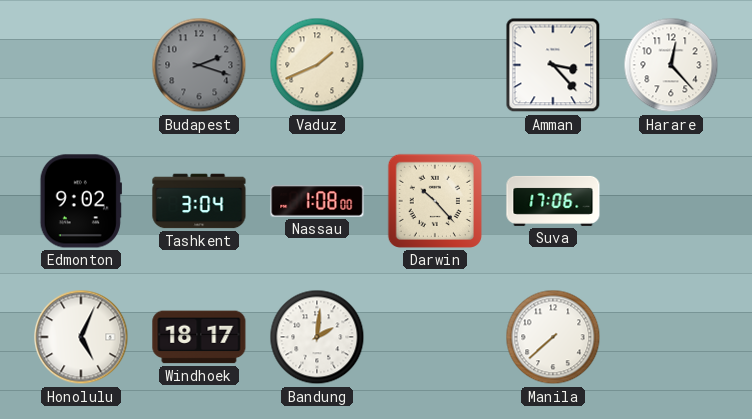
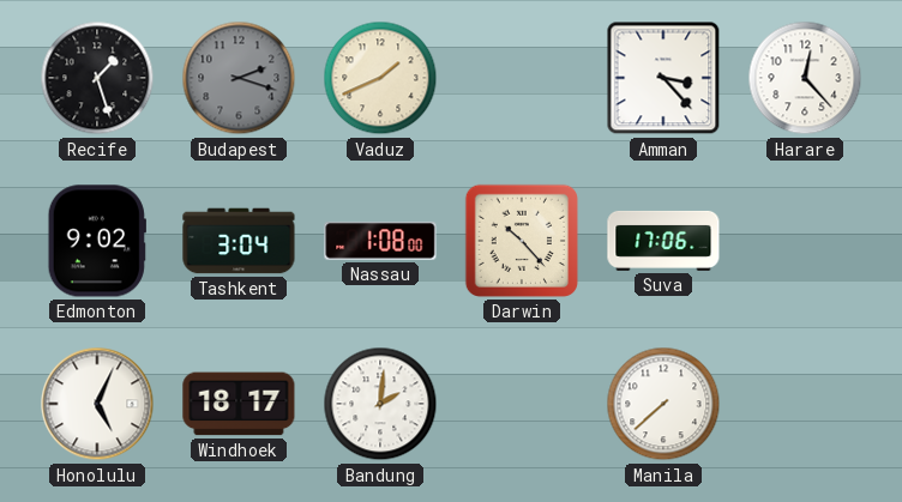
Recife: none -> 1:27
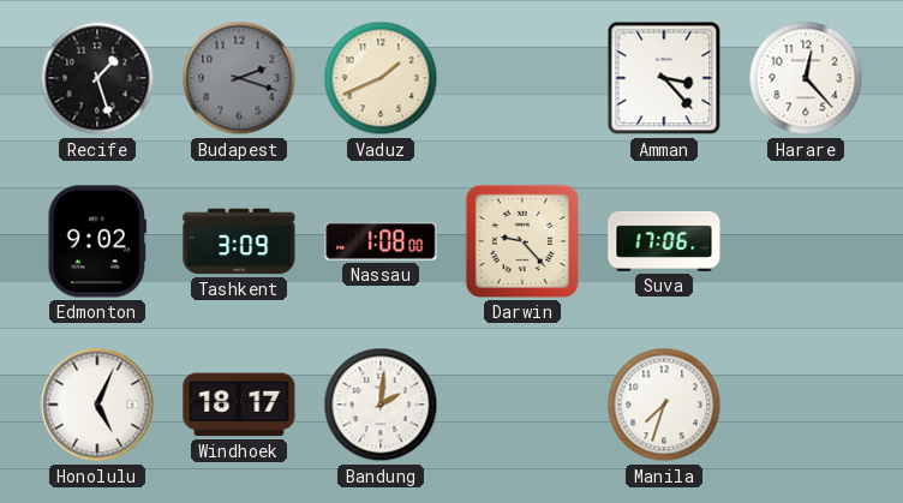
Tashkent: 3:04 -> 3:09
Darwin: 10:23 -> 9:23
Manila: 7:38 -> 7:33
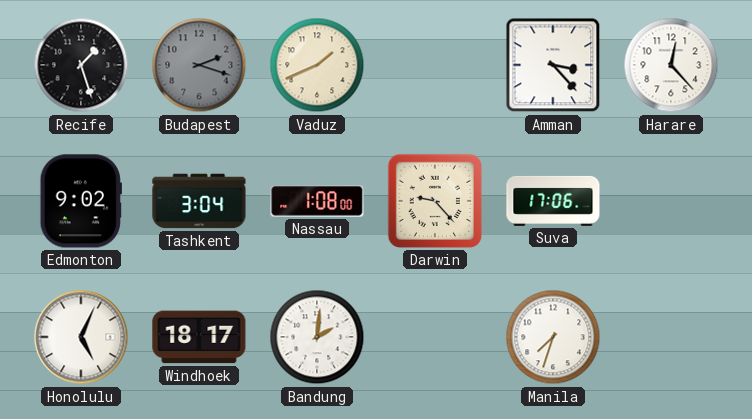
Tashkent: 3:09 -> 3:04
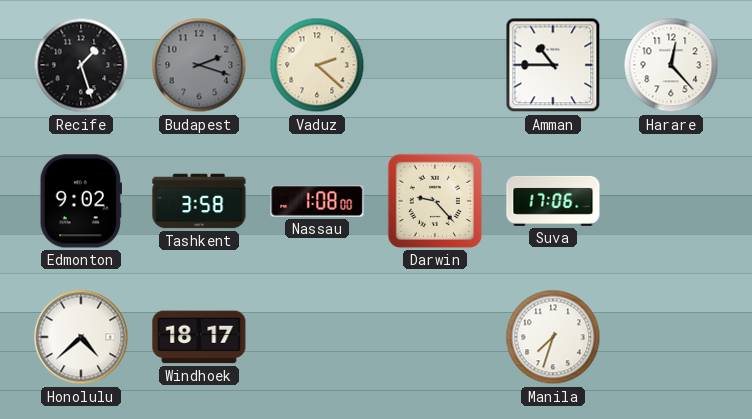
Vaduz: 1:41 -> 2:22
Amman: 3:23 -> 10:45
Tashkent: 3:04 -> 3:58
Honolulu: 5:04 -> 4:38
Bandung: 2:01 -> none
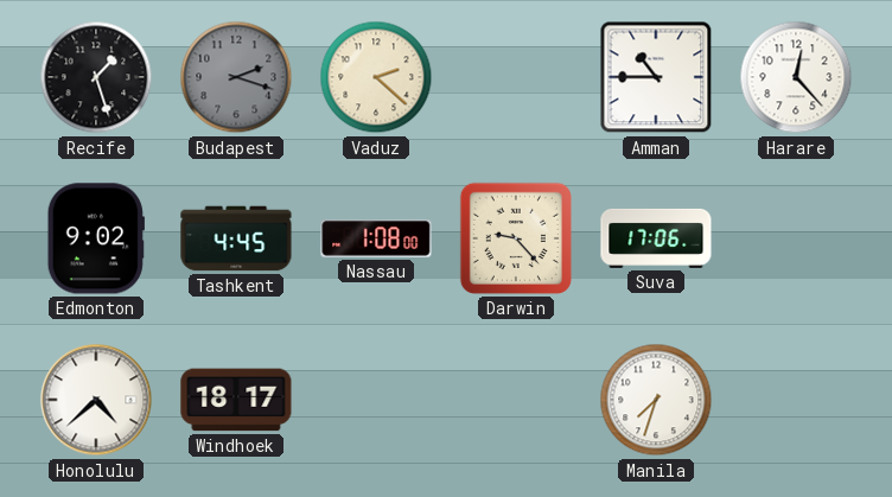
Tashkent: 3:58 -> 4:45
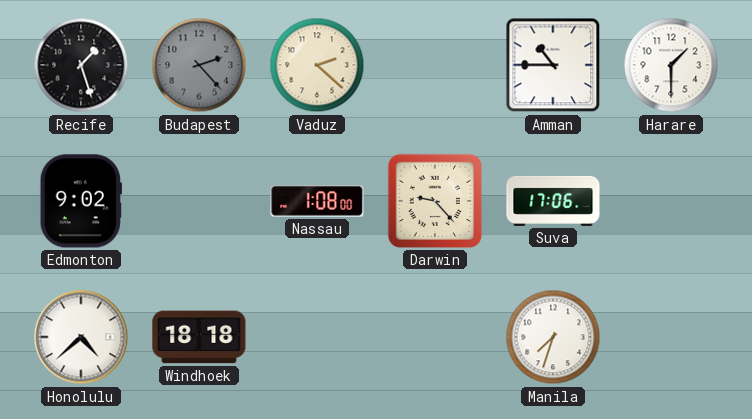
Budapest: 2:18 -> 2:23
Harare: 12:23 -> 1:30
Tashkent: 4:45 -> none
Windhoek: 18:17 -> 18:18
